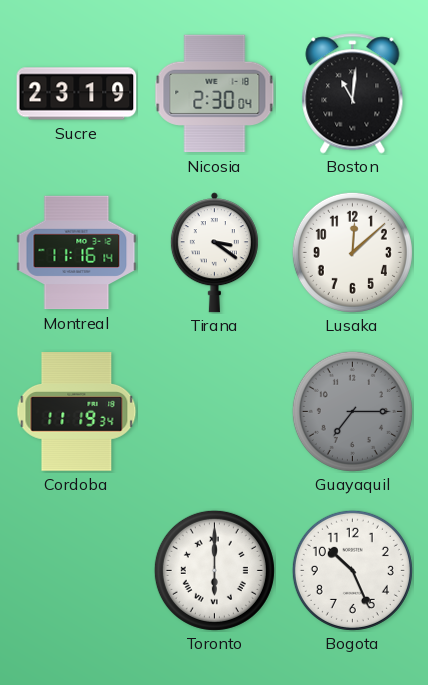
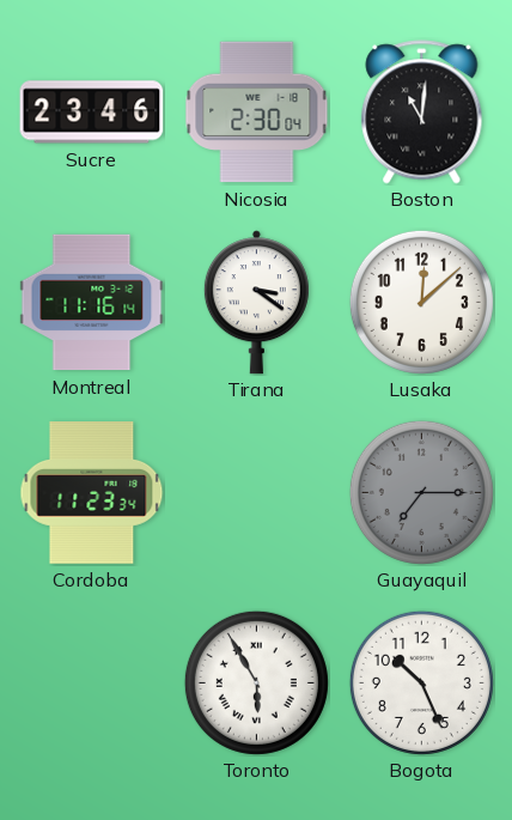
Sucre: 23:19 -> 23:46
Cordoba: 11:19 -> 11:23
Toronto: 6:00 -> 5:55
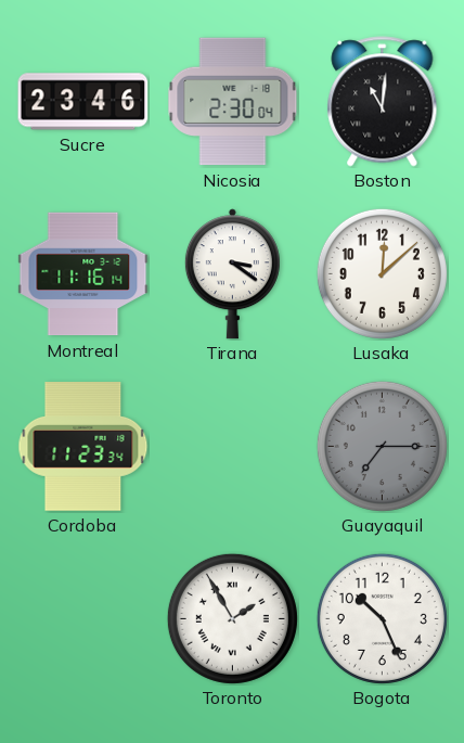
Toronto: 5:55 -> 1:55
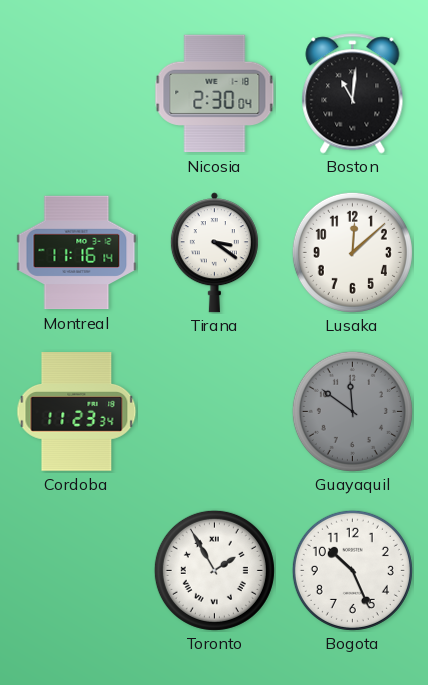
Sucre: 23:46 -> none
Guayaquil: 7:15 -> 11:51
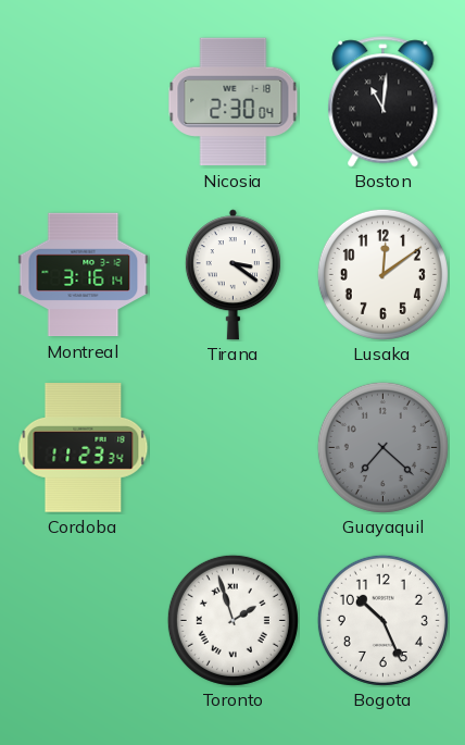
Montreal: 11:16 -> 3:16
Lusaka: 12:08 -> 12:09
Guayaquil: 11:51 -> 7:22
Toronto: 1:55 -> 1:57
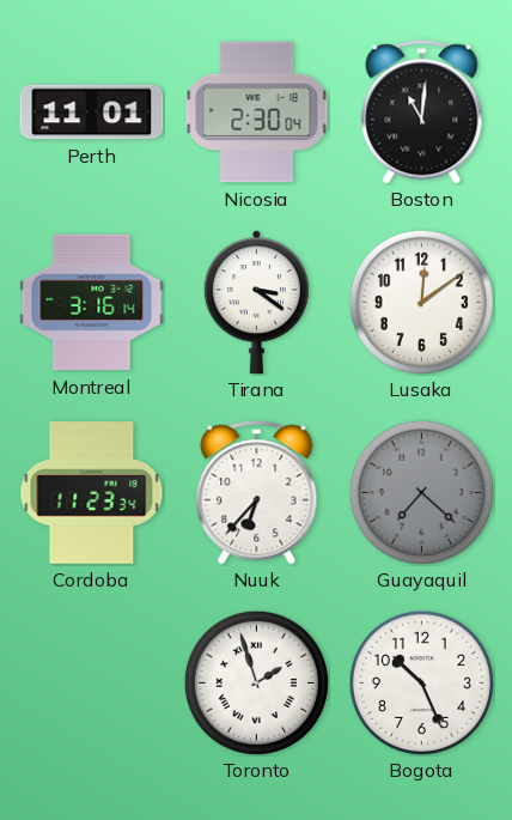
Perth: none -> 11:01
Nuuk: none -> 6:37
